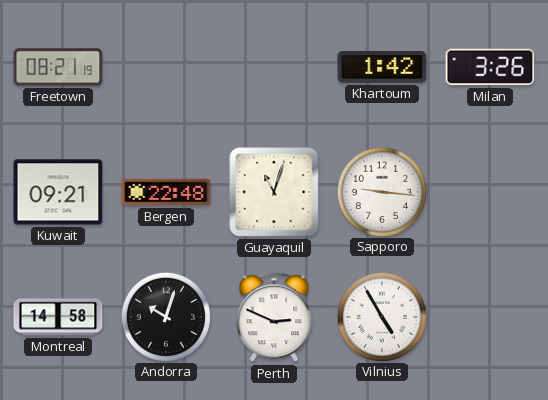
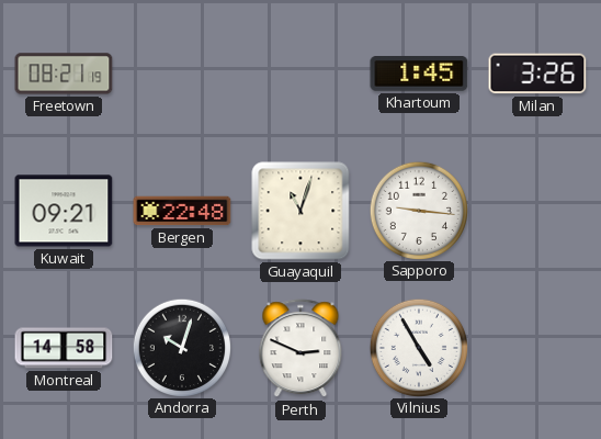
Khartoum: 1:42 -> 1:45
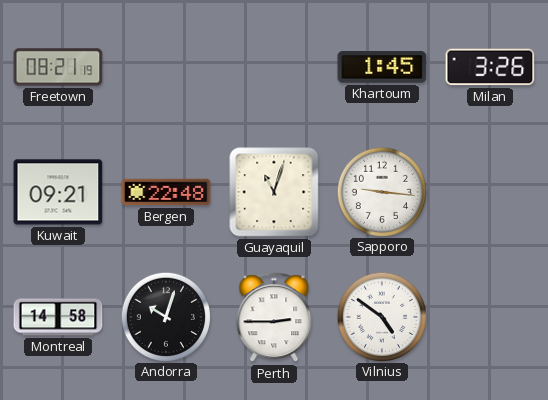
Perth: 2:49 -> 2:45
Vilnius: 4:55 -> 4:51
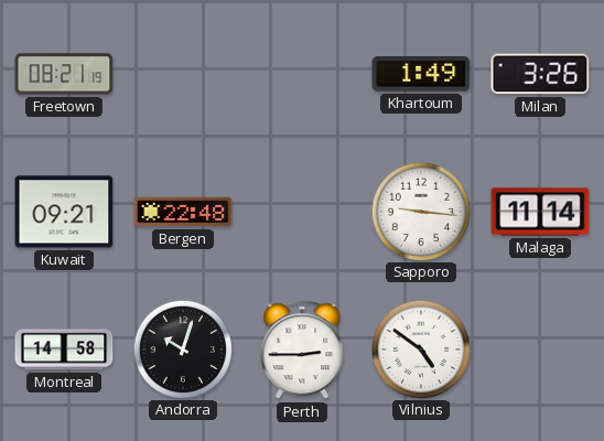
Khartoum: 1:45 -> 1:49
Guayaquil: 11:03 -> none
Malaga: none -> 11:14
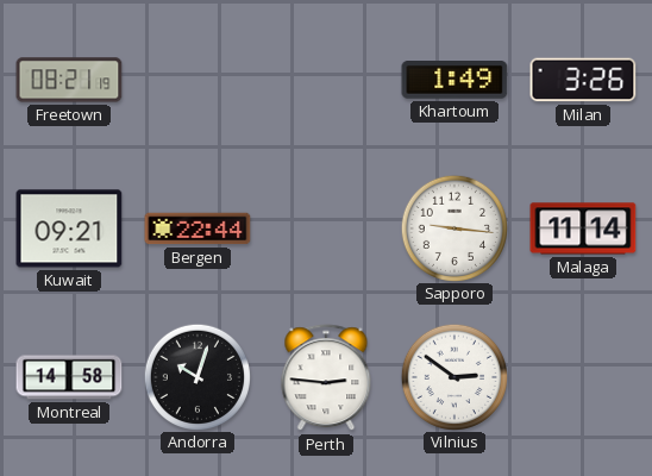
Bergen: 22:48 -> 22:44
Perth: 2:45 -> 2:46
Vilnius: 4:51 -> 2:51
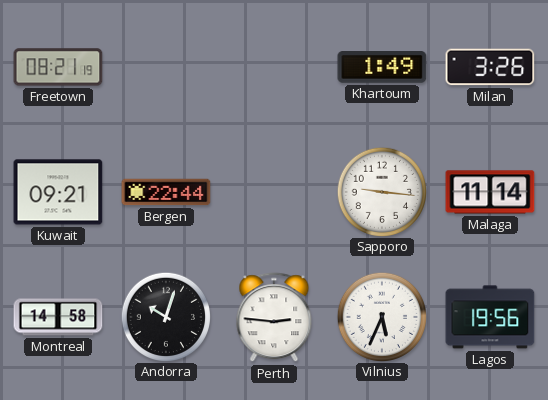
Vilnius: 2:51 -> 5:34
Lagos: none -> 19:56
